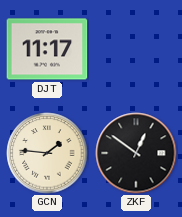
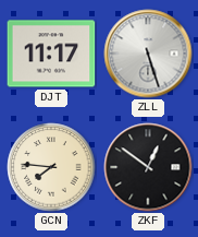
ZLL: none -> 5:27
GCN: 1:46 -> 7:46
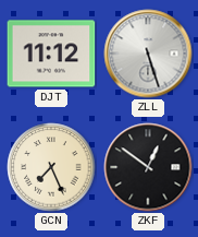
DJT: 11:17 -> 11:12
GCN: 7:46 -> 7:26
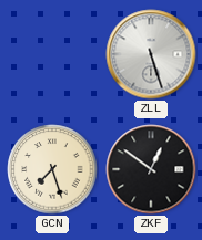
DJT: 11:12 -> none
GCN: 7:26 -> 7:27
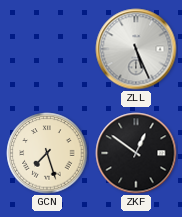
ZLL: 5:27 -> 5:26
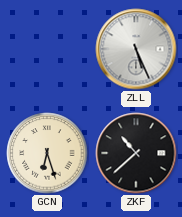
GCN: 7:27 -> 6:27
ZKF: 12:51 -> 10:38
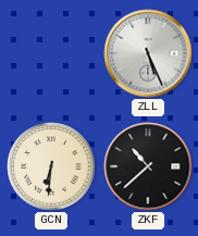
GCN: 6:27 -> 6:31
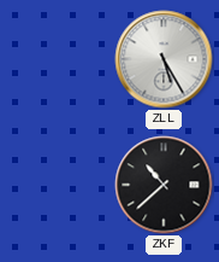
ZLL: 5:26 -> 5:25
GCN: 6:31 -> none
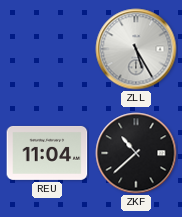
REU: none -> 11:04
